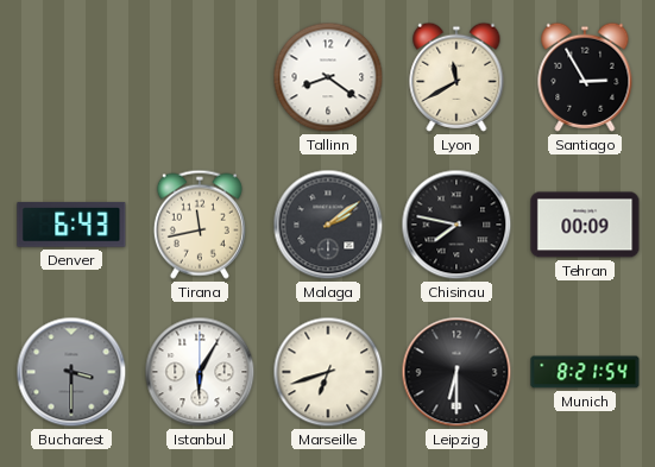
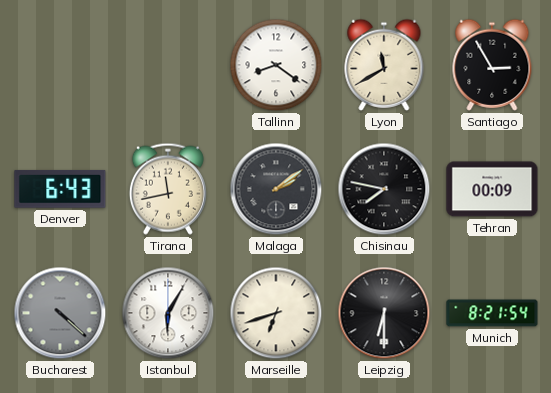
Bucharest: 3:30 -> 4:22
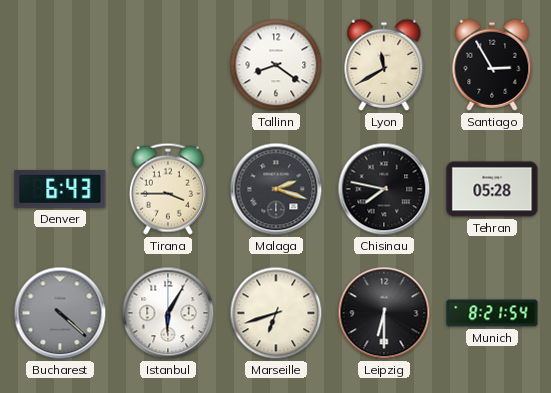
Tirana: 11:43 -> 3:45
Malaga: 2:09 -> 2:18
Tehran: 00:09 -> 05:28
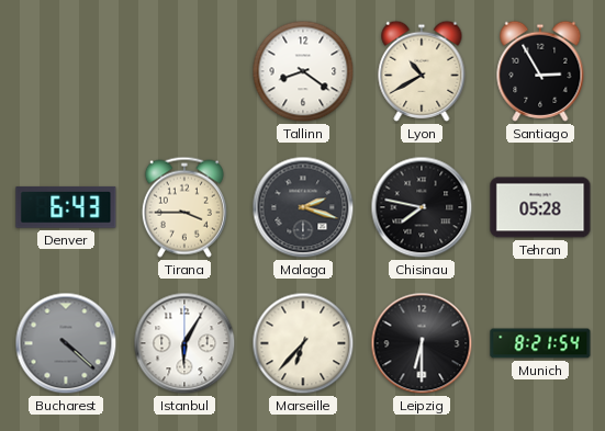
Lyon: 11:40 -> 10:40
Marseille: 6:42 -> 6:37
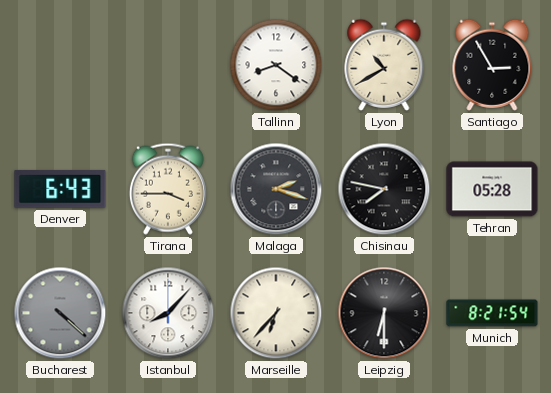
Istanbul: 6:05 -> 8:07
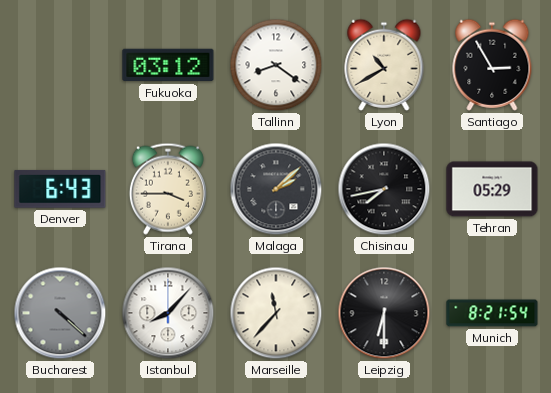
Fukuoka: none -> 03:12
Malaga: 2:18 -> 2:08
Chisinau: 7:47 -> 7:43
Tehran: 05:28 -> 05:29
Marseille: 6:37 -> 11:37
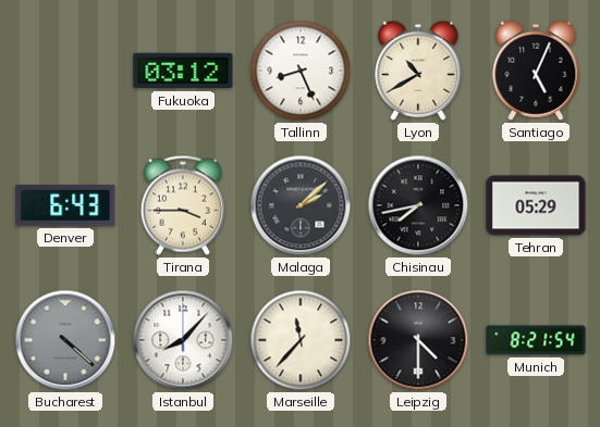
Tallinn: 8:21 -> 8:26
Santiago: 2:55 -> 5:04
Leipzig: 6:30 -> 4:30
